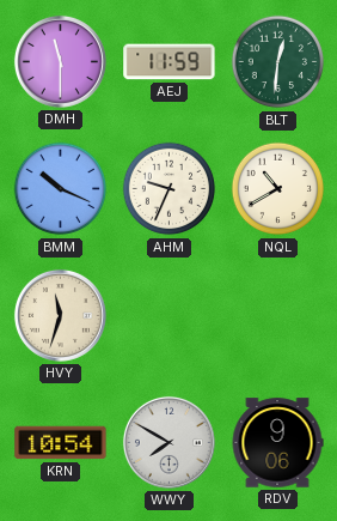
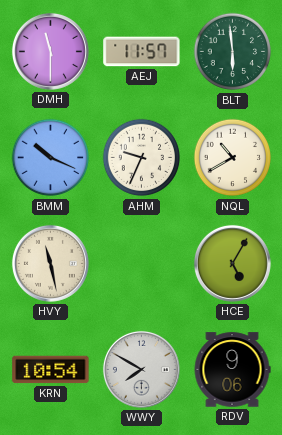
AEJ: 11:59 -> 11:57
BLT: 12:31 -> 5:59
HVY: 11:33 -> 11:28
HCE: none -> 5:05
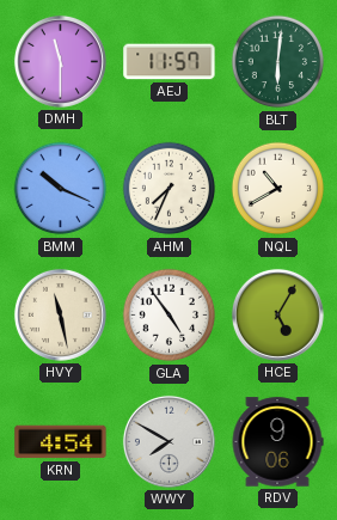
BLT: 5:59 -> 6:01
AHM: 9:34 -> 7:34
GLA: none -> 4:54
KRN: 10:54 -> 4:54
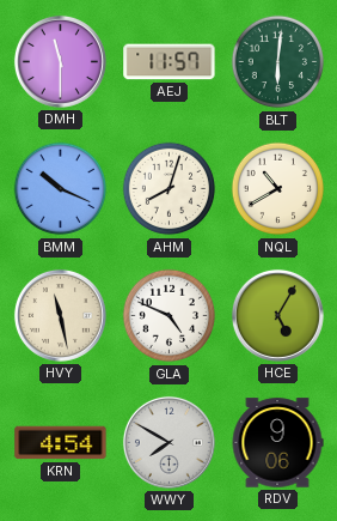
AHM: 7:34 -> 8:03
GLA: 4:54 -> 4:49
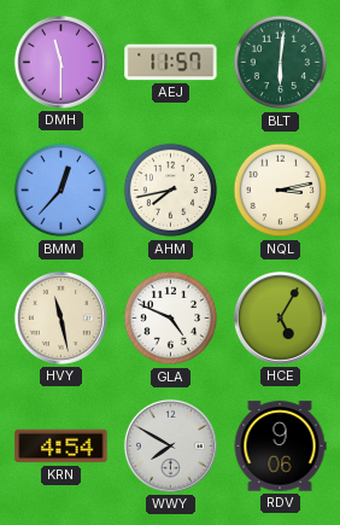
BMM: 10:19 -> 12:37
AHM: 8:03 -> 7:43
NQL: 10:40 -> 3:13
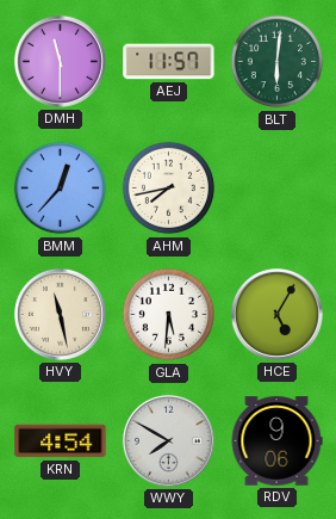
NQL: 3:13 -> none
GLA: 4:49 -> 5:31
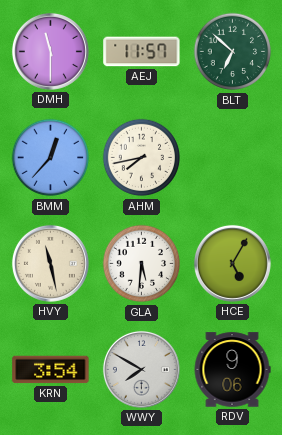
BLT: 6:01 -> 6:52
KRN: 4:54 -> 3:54
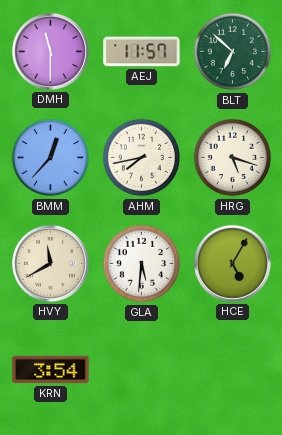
HRG: none -> 5:18
HVY: 11:28 -> 11:40
WWY: 7:50 -> none
RDV: 9:06 -> none
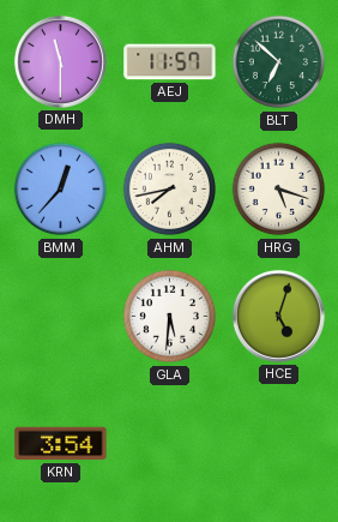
HVY: 11:40 -> none
HCE: 5:05 -> 5:03
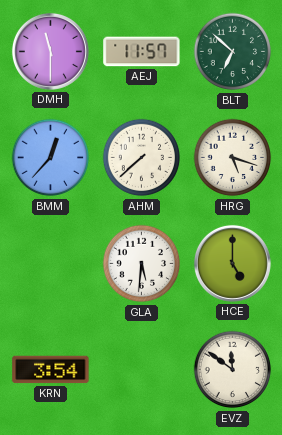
AHM: 7:43 -> 7:38
HCE: 5:03 -> 5:00
EVZ: none -> 11:51
